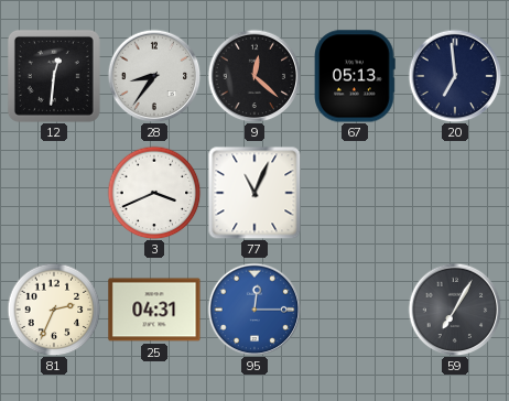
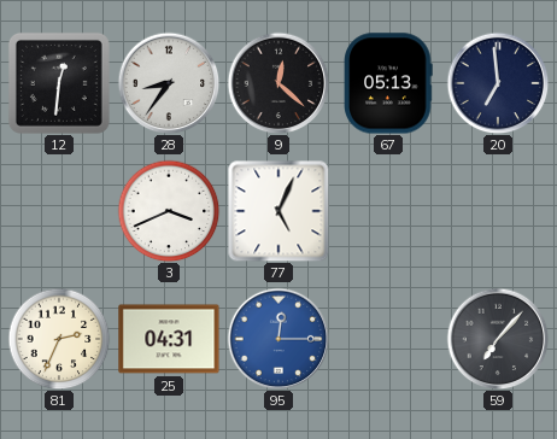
77: 11:04 -> 5:04
59: 7:05 -> 7:07
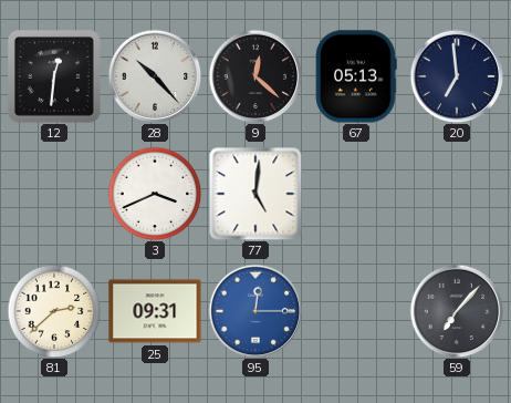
28: 8:36 -> 10:23
77: 5:04 -> 5:01
81: 2:34 -> 2:38
25: 04:31 -> 09:31
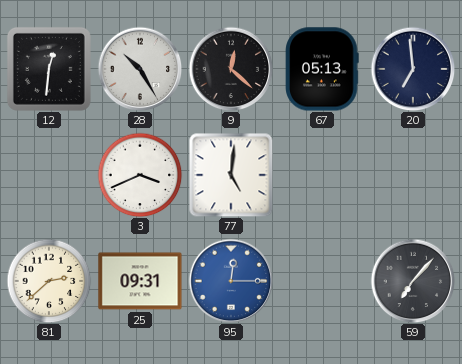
28: 10:23 -> 10:25
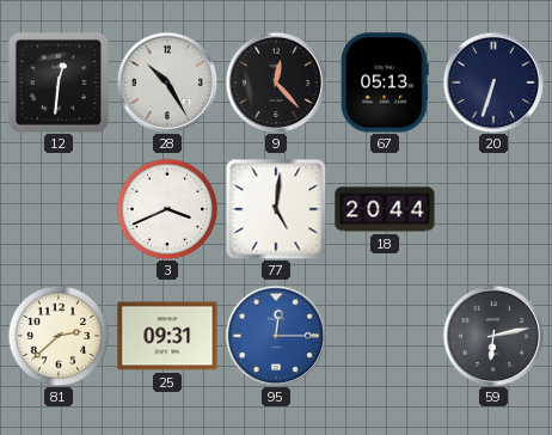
9: 12:22 -> 12:23
20: 6:59 -> 6:33
18: none -> 20:44
59: 7:07 -> 6:13
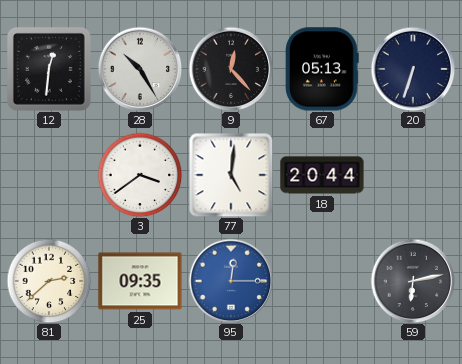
3: 3:41 -> 3:39
25: 09:31 -> 09:35
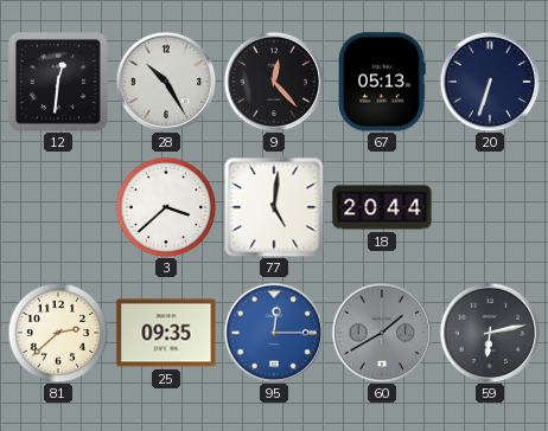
3: 3:39 -> 3:38
60: none -> 1:40
